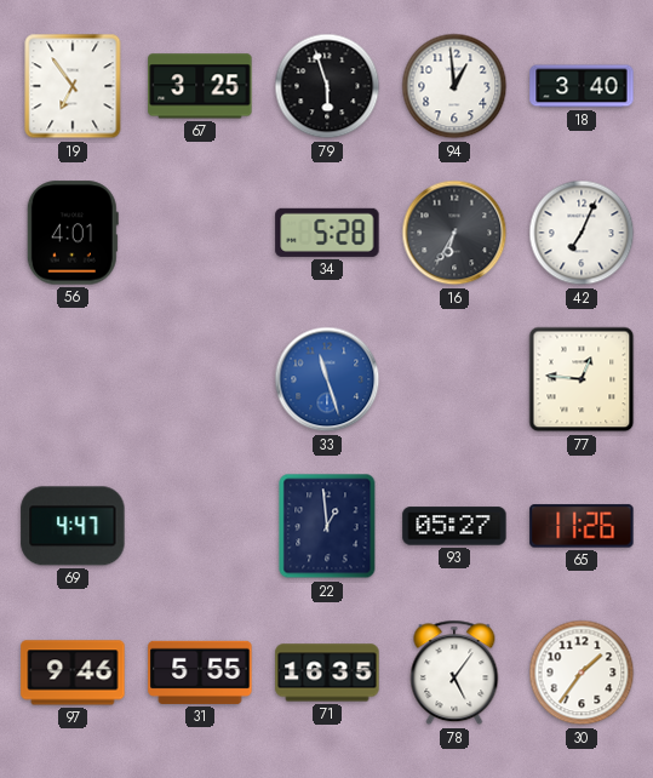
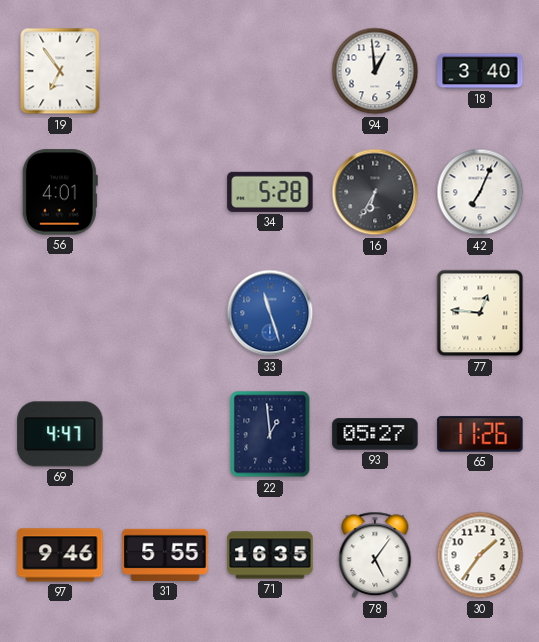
67: 3:25 -> none
79: 5:57 -> none
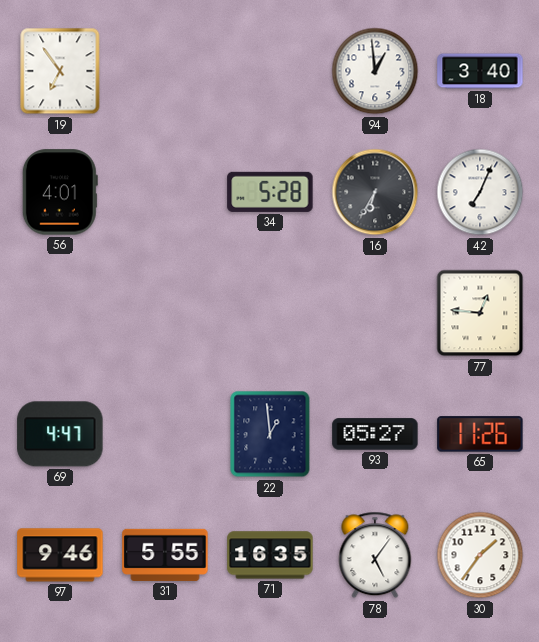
33: 11:27 -> none
